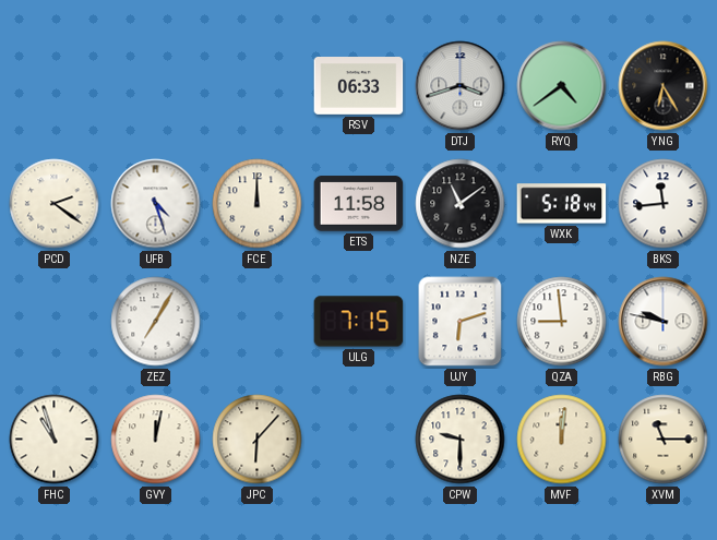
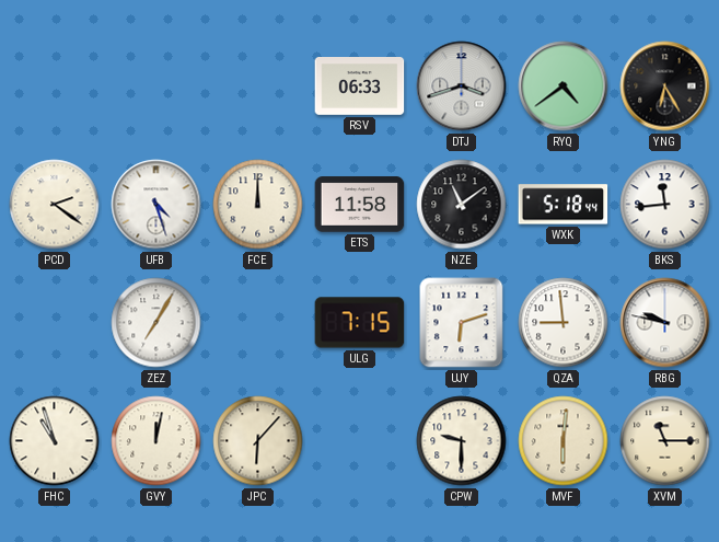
MVF: 12:01 -> 6:01
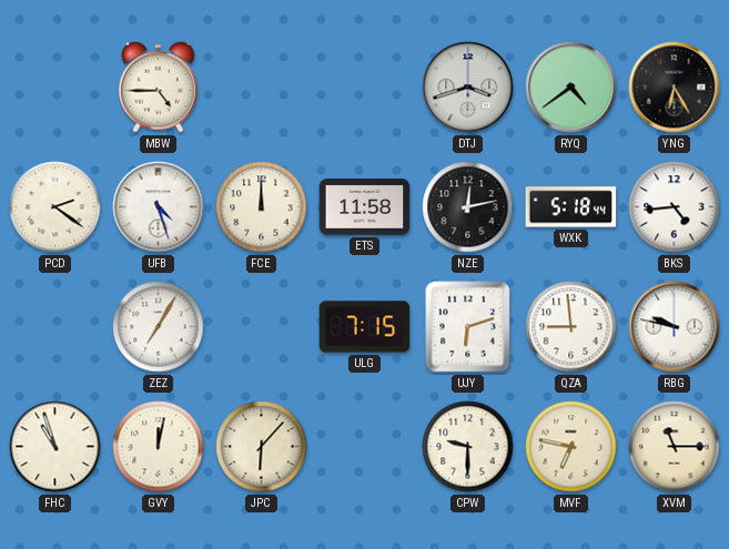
MBW: none -> 4:45
RSV: 06:33 -> none
NZE: 11:09 -> 12:13
BKS: 11:44 -> 4:44
MVF: 6:01 -> 6:47
